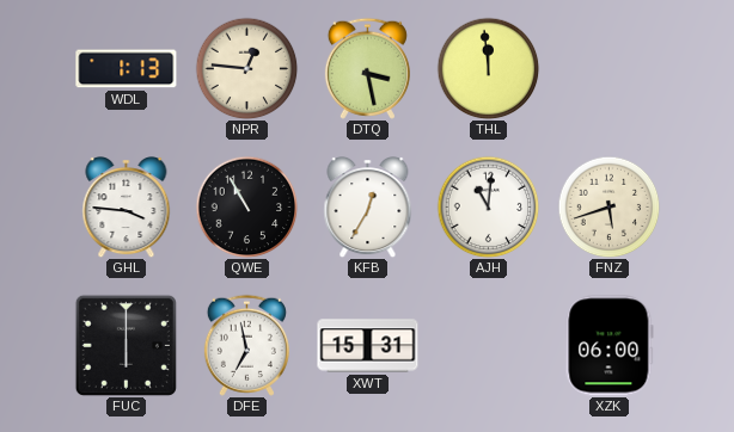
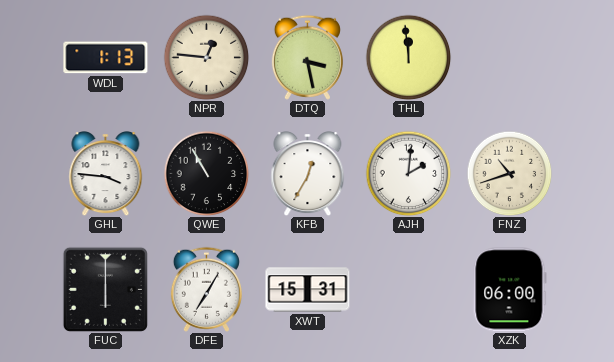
AJH: 11:01 -> 2:01
FNZ: 5:42 -> 10:42
DFE: 6:58 -> 7:05
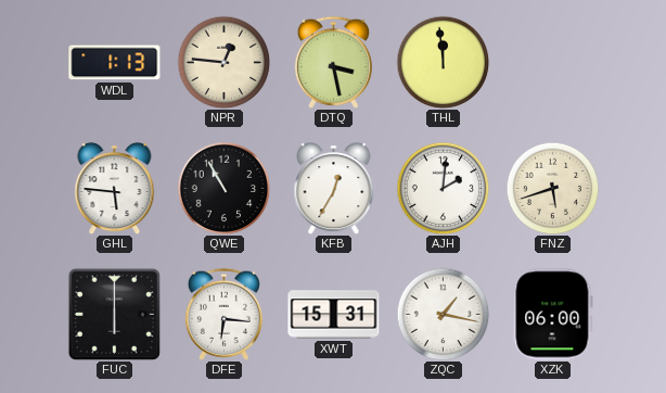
GHL: 3:46 -> 5:46
FNZ: 10:42 -> 5:42
DFE: 7:05 -> 6:16
ZQC: none -> 1:17
